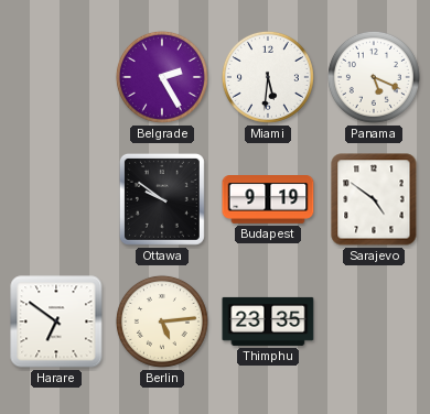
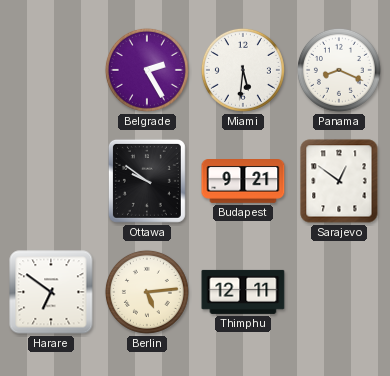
Panama: 5:19 -> 8:19
Budapest: 9:19 -> 9:21
Sarajevo: 4:51 -> 12:51
Thimphu: 23:35 -> 12:11
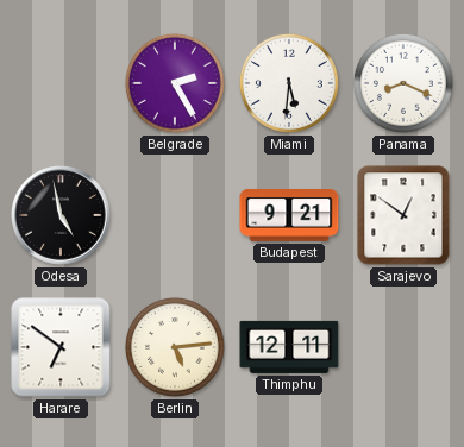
Odesa: none -> 4:58
Ottawa: 9:51 -> none
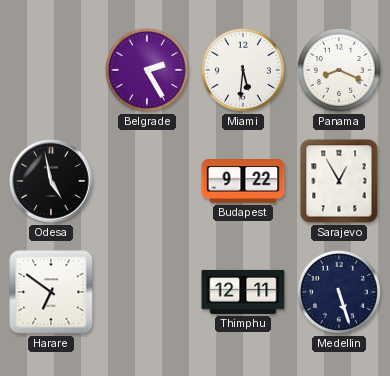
Budapest: 9:21 -> 9:22
Sarajevo: 12:51 -> 12:55
Berlin: 5:14 -> none
Medellin: none -> 5:27
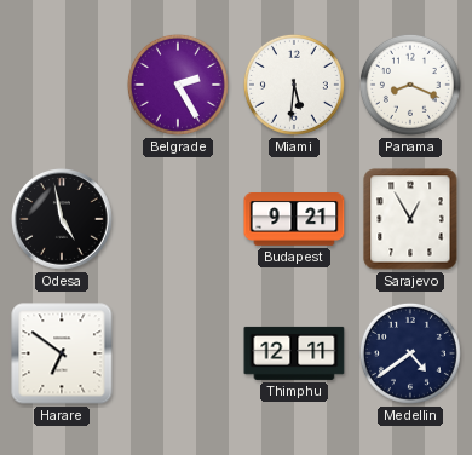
Budapest: 9:22 -> 9:21
Medellin: 5:27 -> 4:39
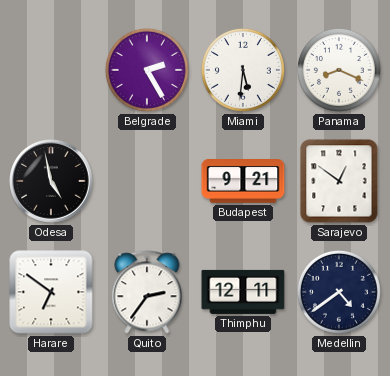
Sarajevo: 12:55 -> 12:51
Quito: none -> 2:36
